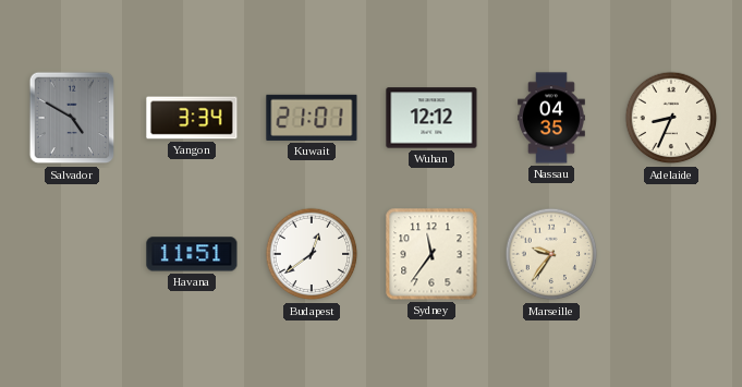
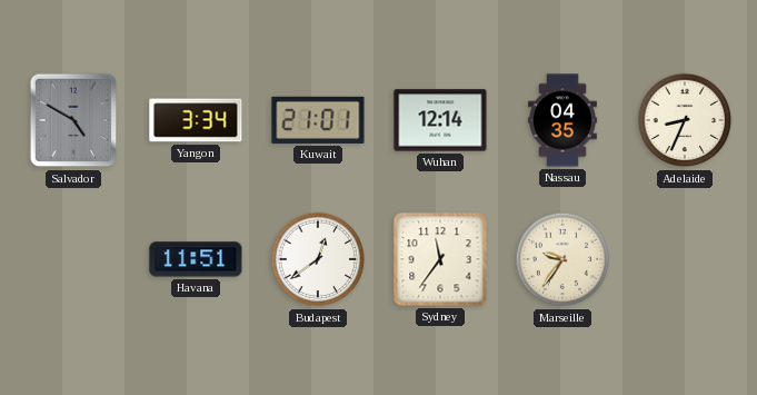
Wuhan: 12:12 -> 12:14
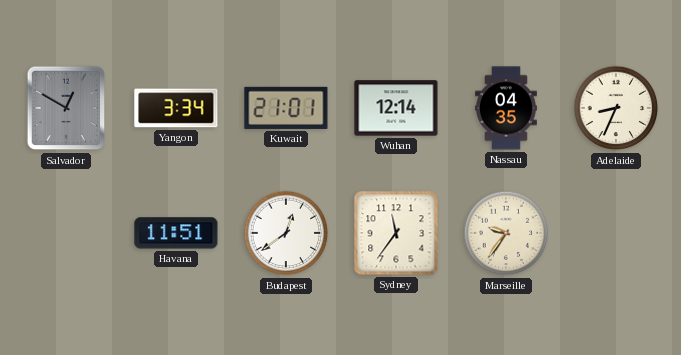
Salvador: 4:50 -> 12:50
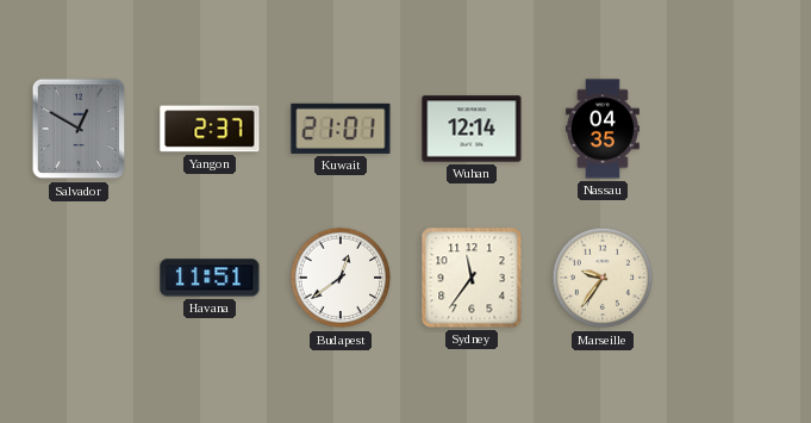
Yangon: 3:34 -> 2:37
Adelaide: 8:34 -> none
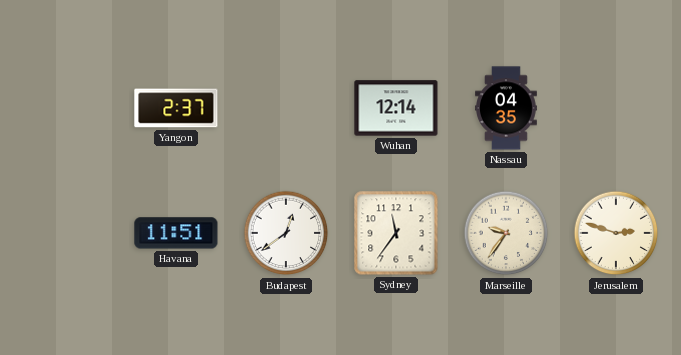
Salvador: 12:50 -> none
Kuwait: 21:01 -> none
Jerusalem: none -> 2:48
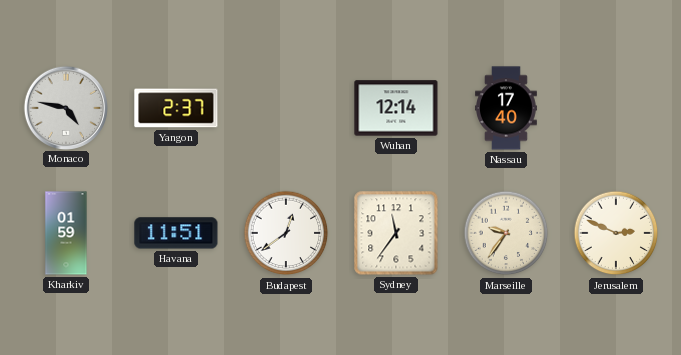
Monaco: none -> 4:47
Nassau: 04:35 -> 17:40
Kharkiv: none -> 01:59
Jerusalem: 2:48 -> 2:49
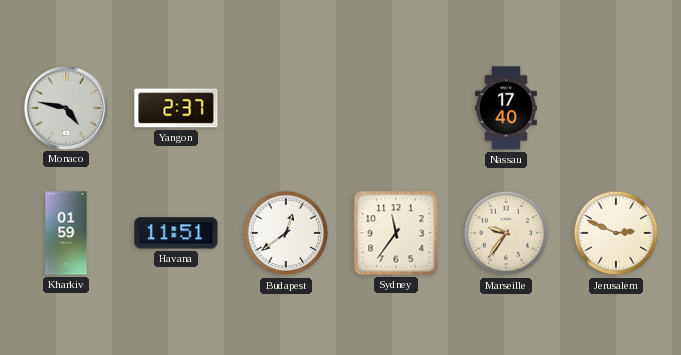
Wuhan: 12:14 -> none
